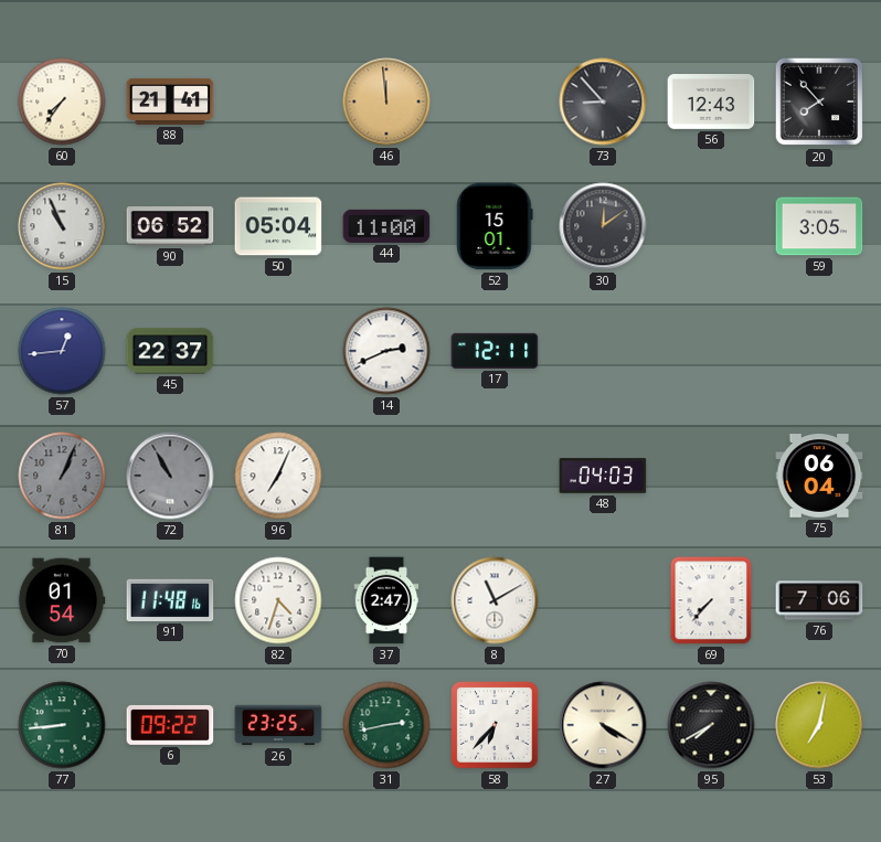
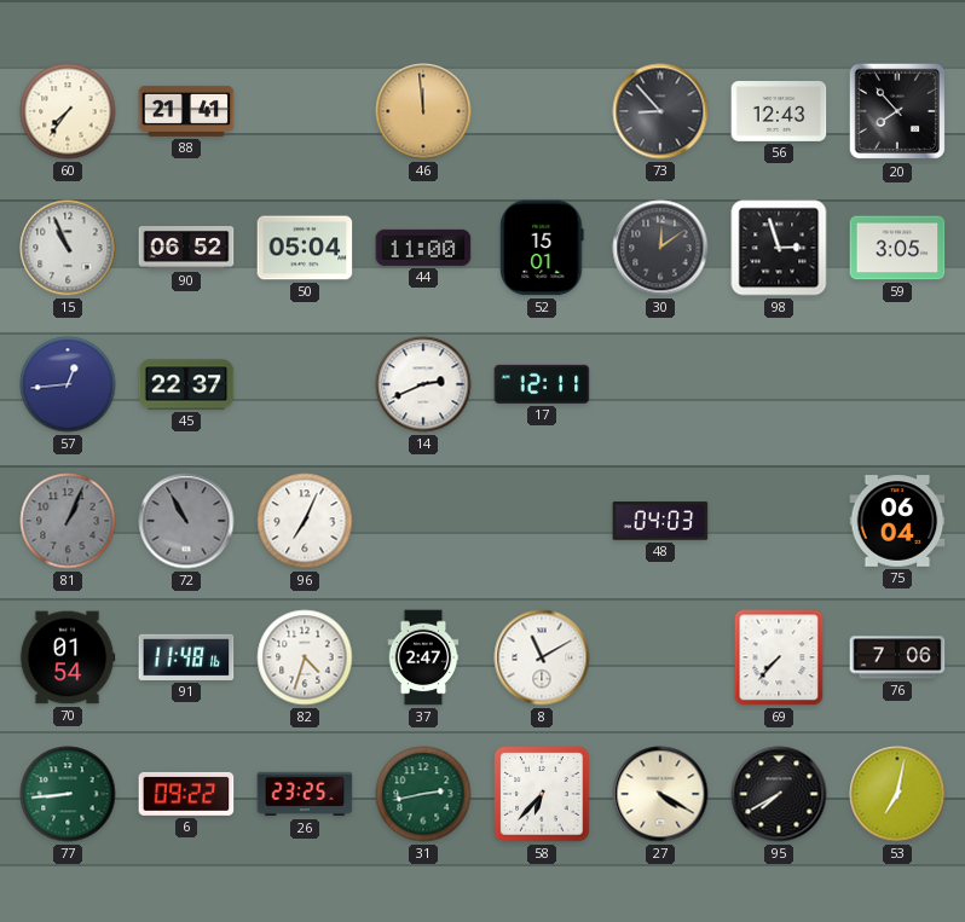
98: none -> 2:57
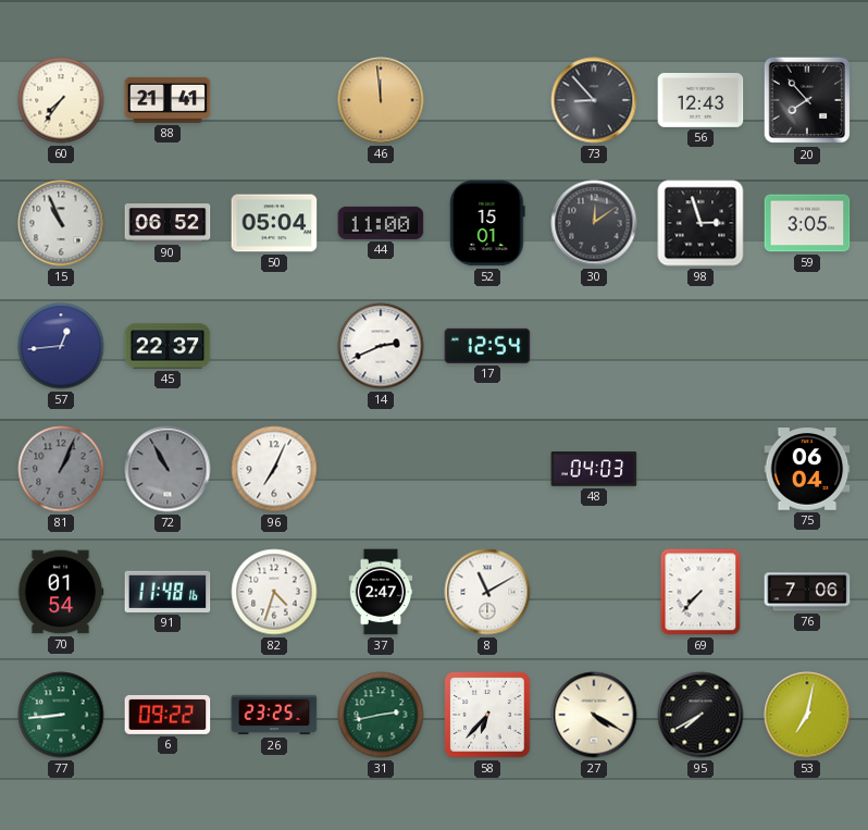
17: 12:11 -> 12:54
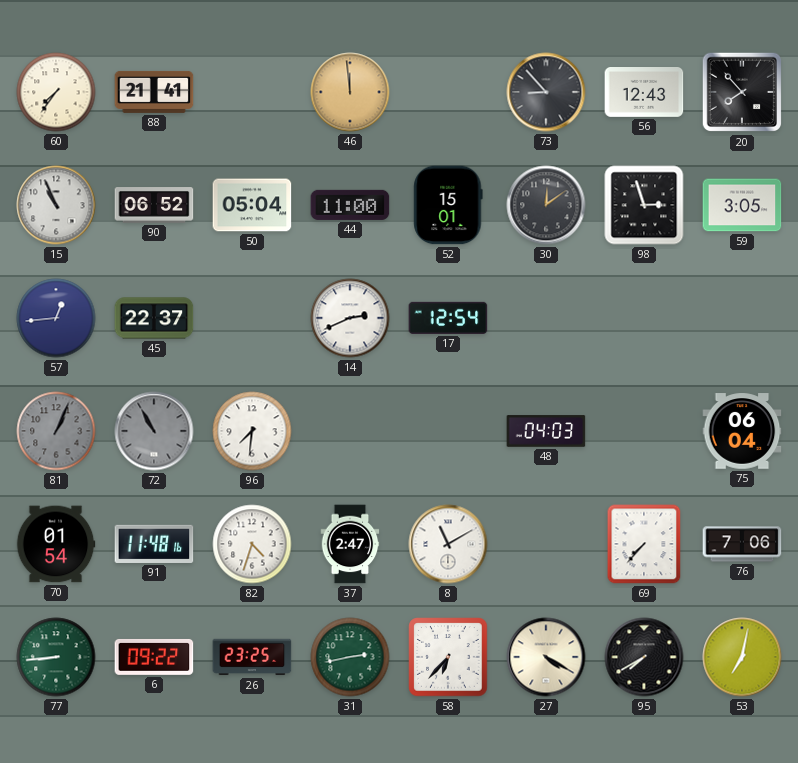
96: 7:04 -> 7:31
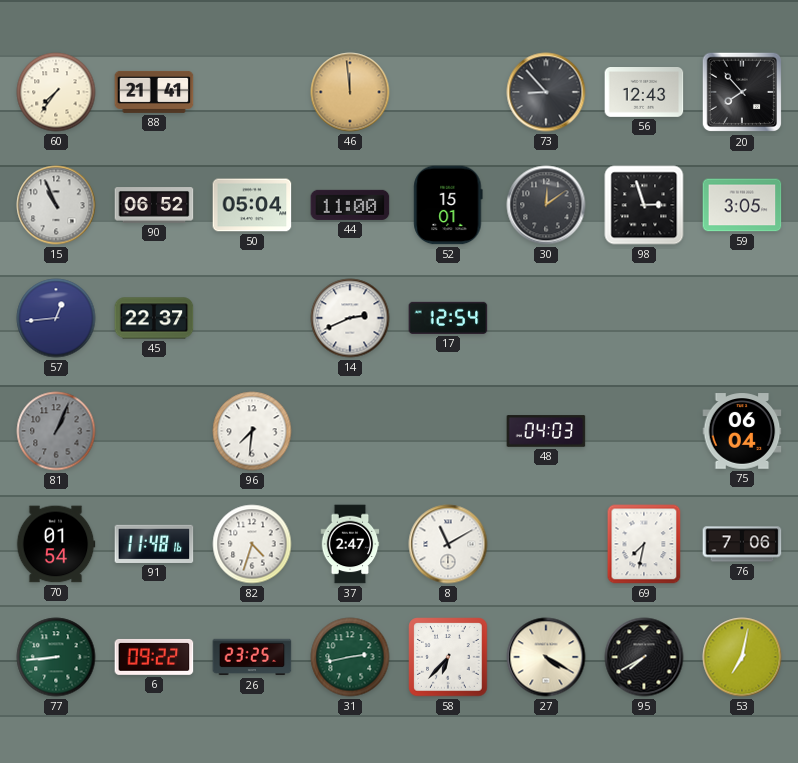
72: 10:55 -> none
69: 7:37 -> 7:32
